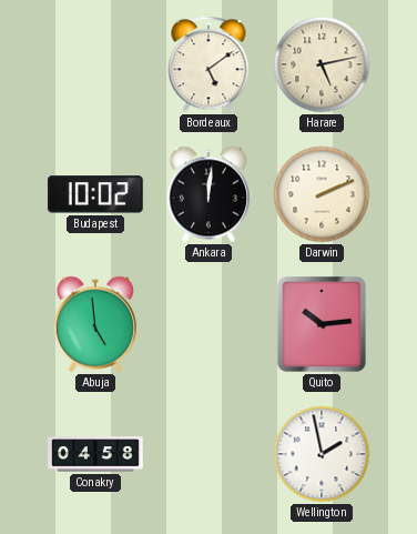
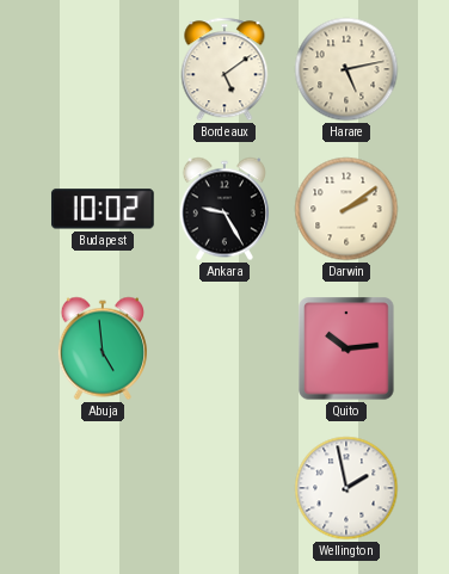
Ankara: 12:01 -> 9:25
Darwin: 2:11 -> 2:09
Conakry: 04:58 -> none
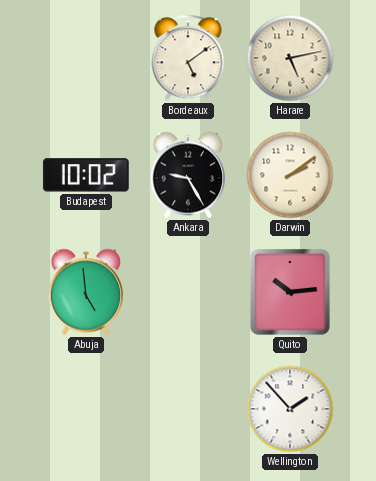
Wellington: 1:58 -> 1:53
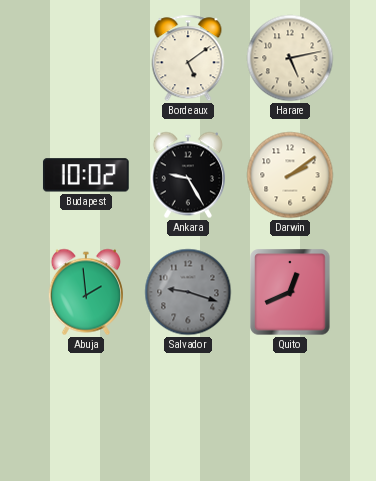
Abuja: 4:59 -> 1:59
Salvador: none -> 9:18
Quito: 10:14 -> 12:41
Wellington: 1:53 -> none
